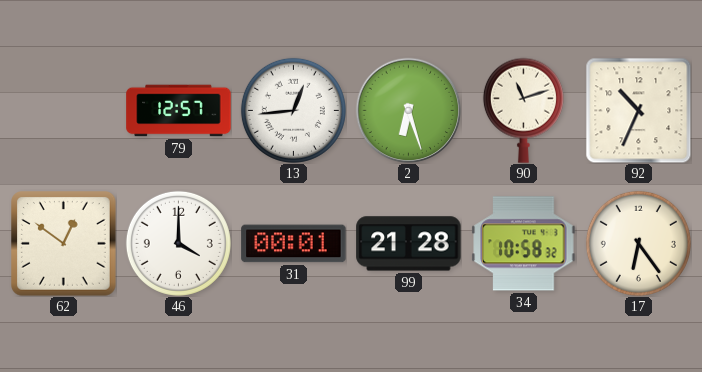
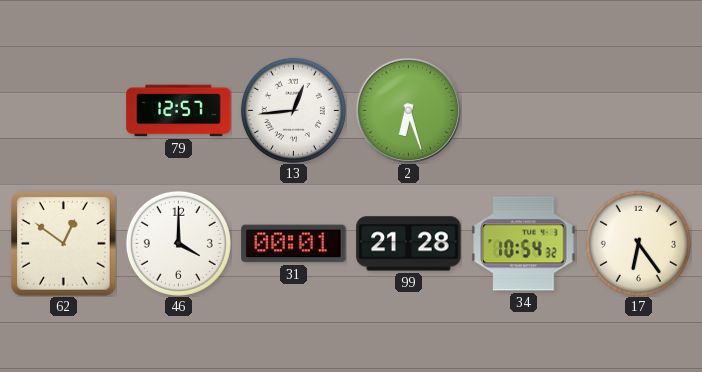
90: 11:12 -> none
92: 10:34 -> none
34: 10:58 -> 10:54
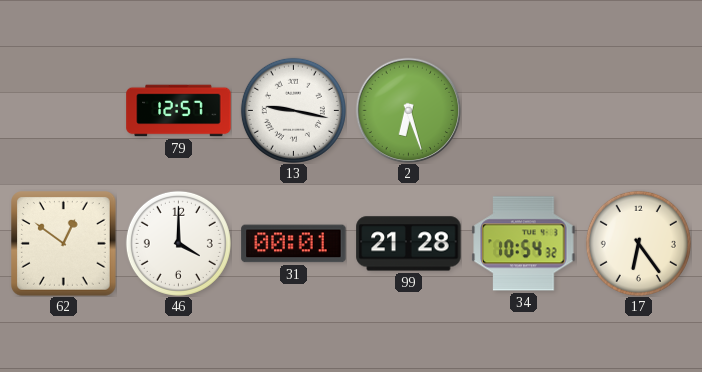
13: 12:44 -> 9:17
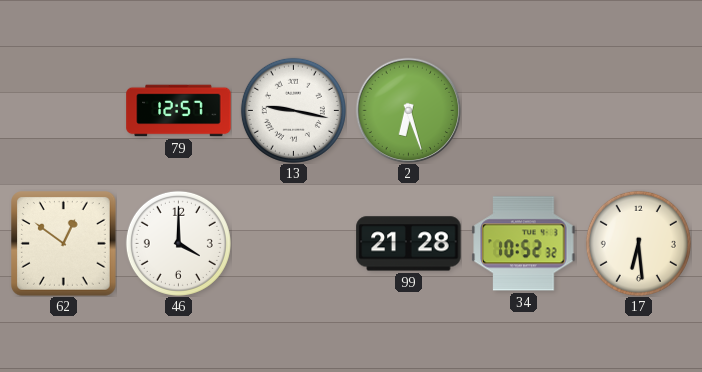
31: 00:01 -> none
34: 10:54 -> 10:52
17: 6:24 -> 6:29
